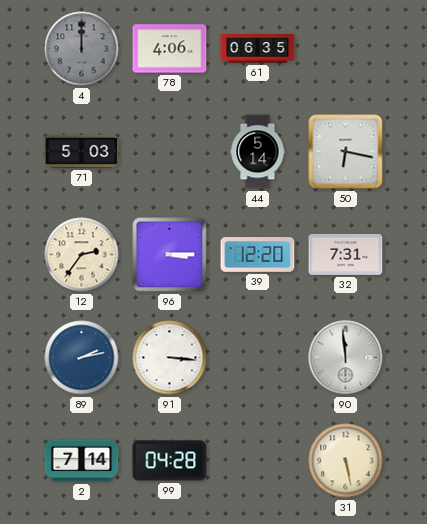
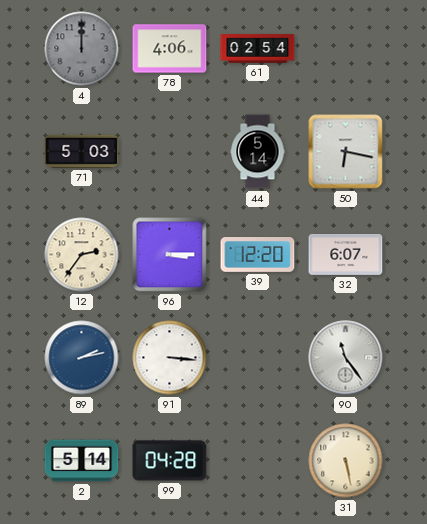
61: 06:35 -> 02:54
32: 7:31 -> 6:07
90: 11:59 -> 11:24
2: 7:14 -> 5:14
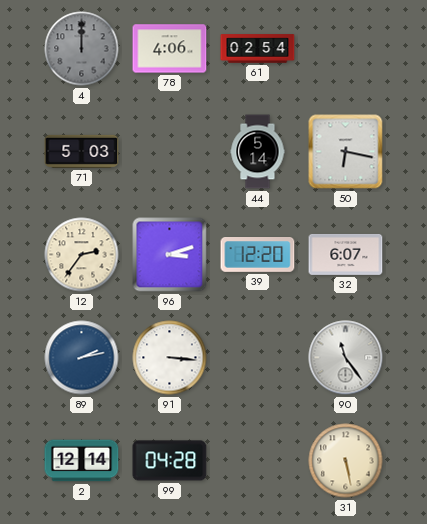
96: 3:15 -> 3:12
2: 5:14 -> 12:14
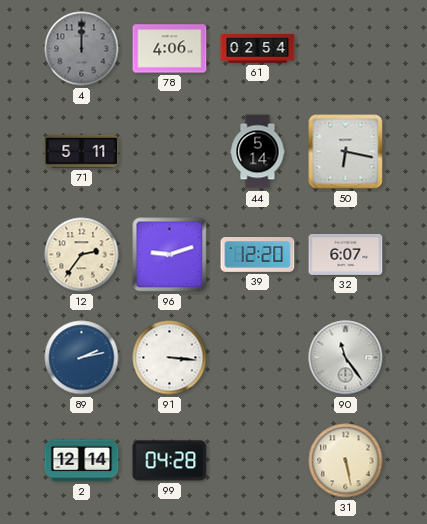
71: 5:03 -> 5:11
96: 3:12 -> 9:12
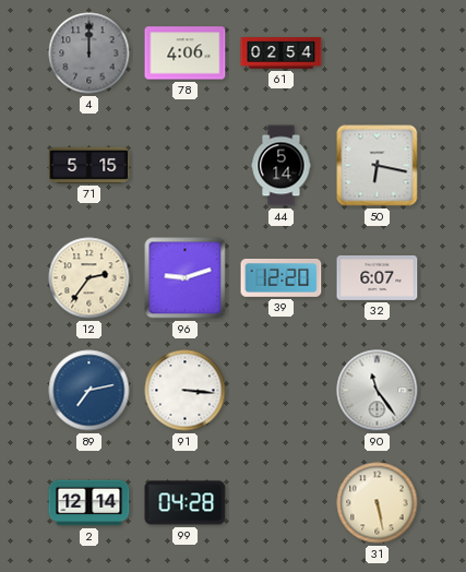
71: 5:11 -> 5:15
89: 2:13 -> 7:13
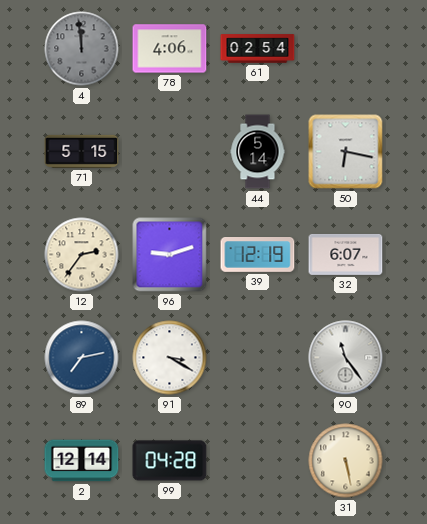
4: 12:00 -> 11:59
39: 12:20 -> 12:19
91: 3:16 -> 3:20
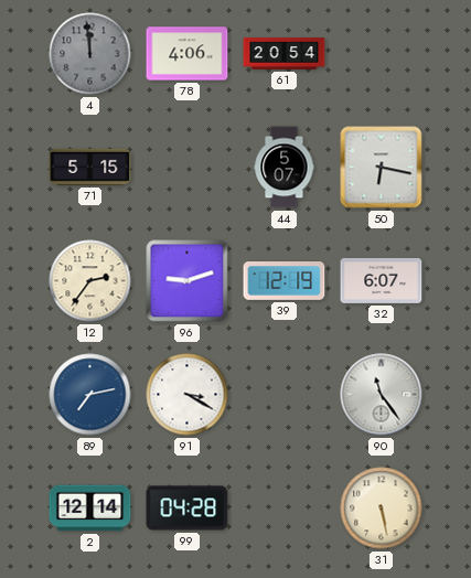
61: 02:54 -> 20:54
44: 5:14 -> 5:07
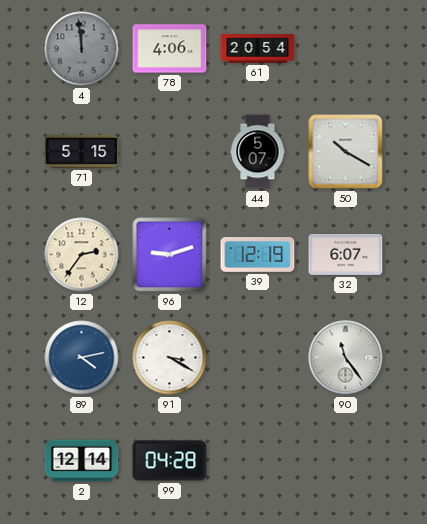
50: 6:17 -> 10:20
89: 7:13 -> 4:13
31: 5:28 -> none
